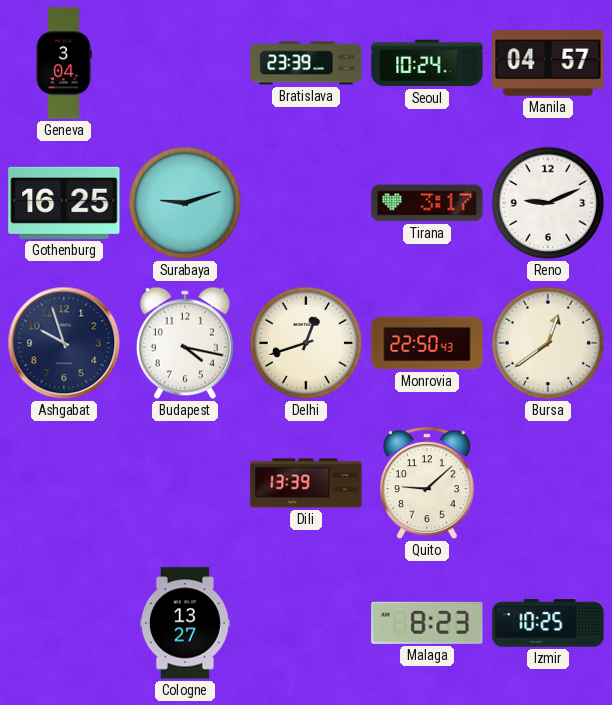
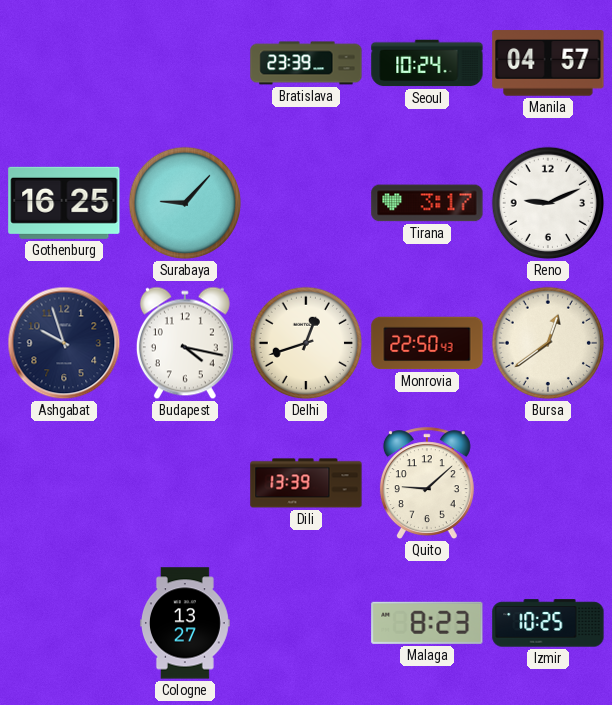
Geneva: 3:04 -> none
Surabaya: 9:12 -> 9:07
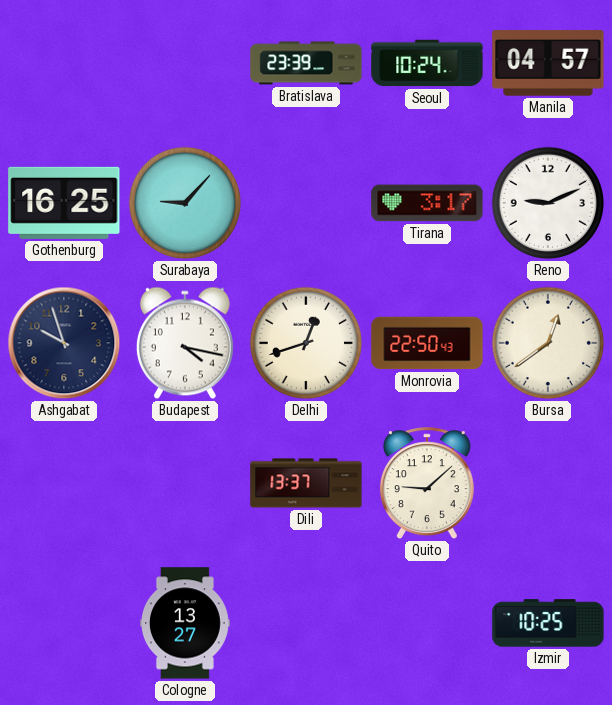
Dili: 13:39 -> 13:37
Malaga: 8:23 -> none
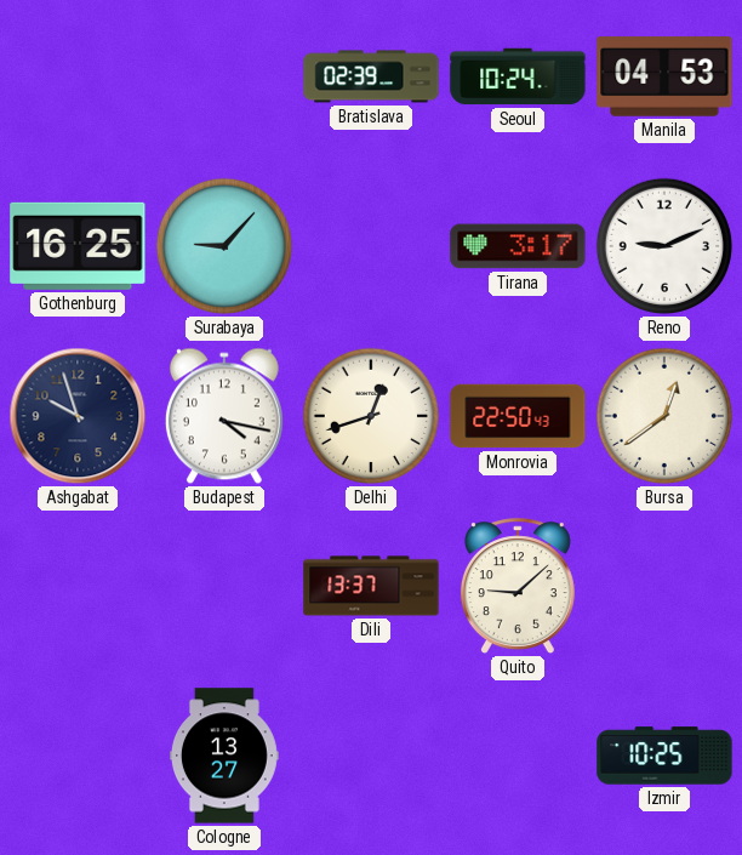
Bratislava: 23:39 -> 02:39
Manila: 04:57 -> 04:53
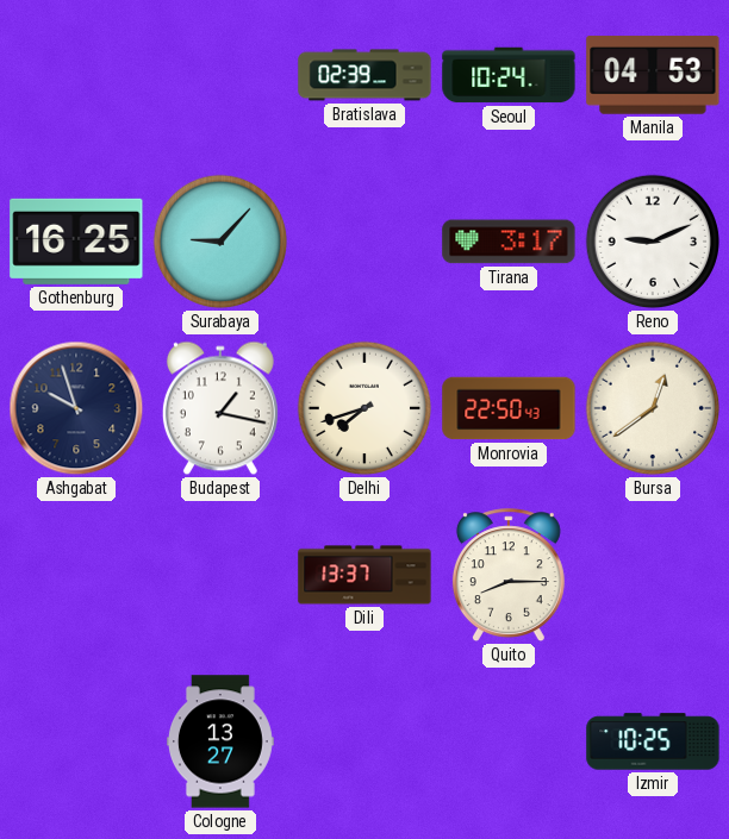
Budapest: 4:17 -> 1:17
Delhi: 12:42 -> 7:42
Quito: 9:08 -> 8:15
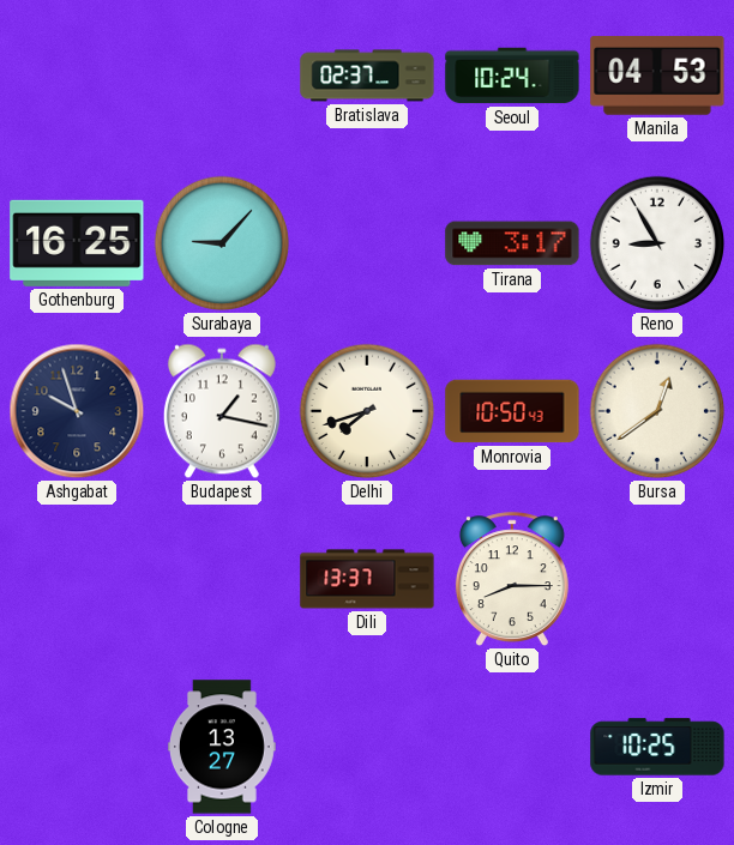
Bratislava: 02:39 -> 02:37
Reno: 9:11 -> 8:55
Monrovia: 22:50 -> 10:50
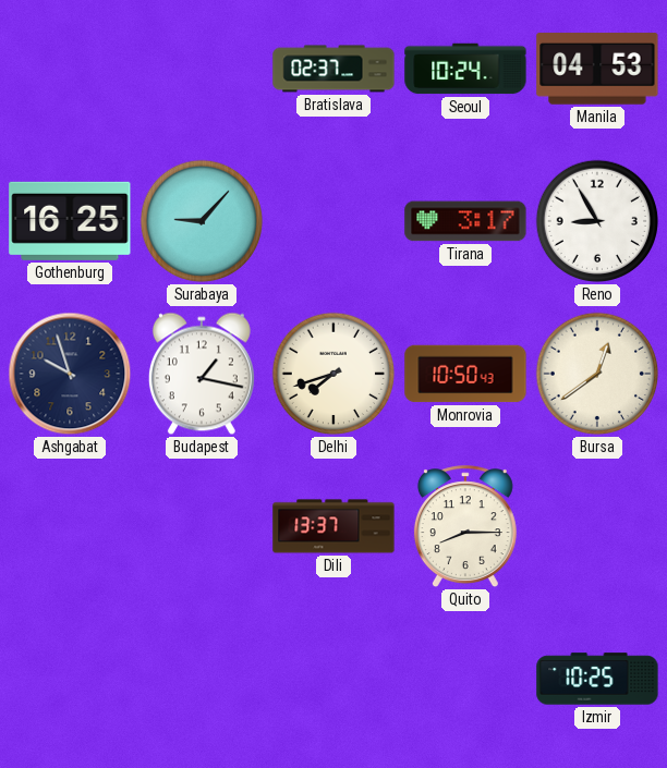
Cologne: 13:27 -> none
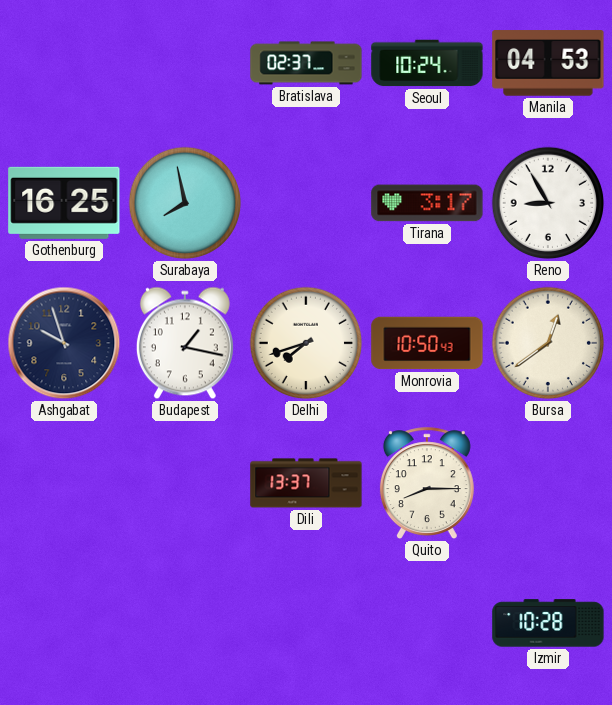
Surabaya: 9:07 -> 7:58
Izmir: 10:25 -> 10:28
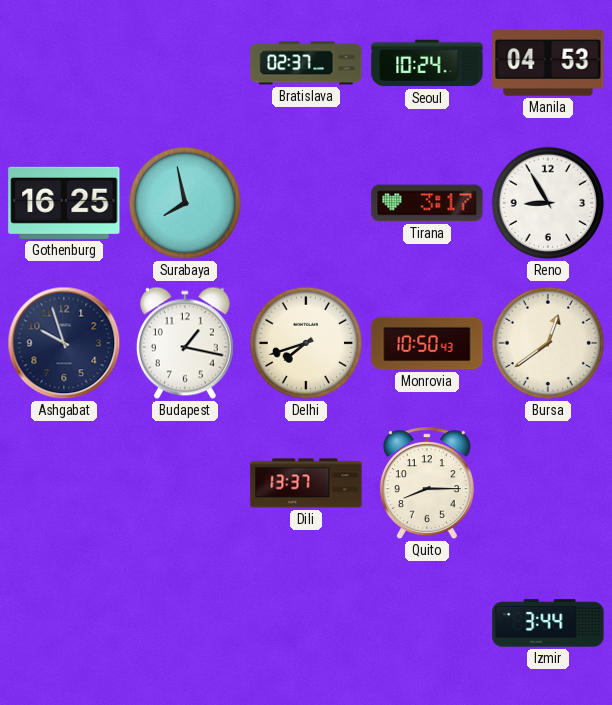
Izmir: 10:28 -> 3:44
